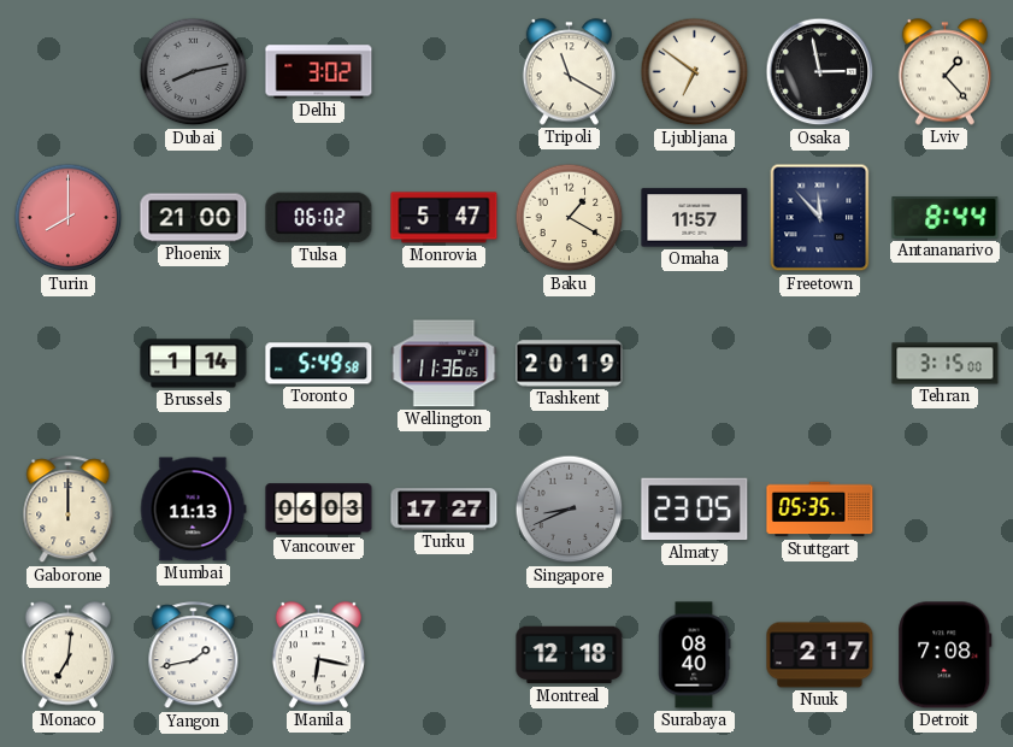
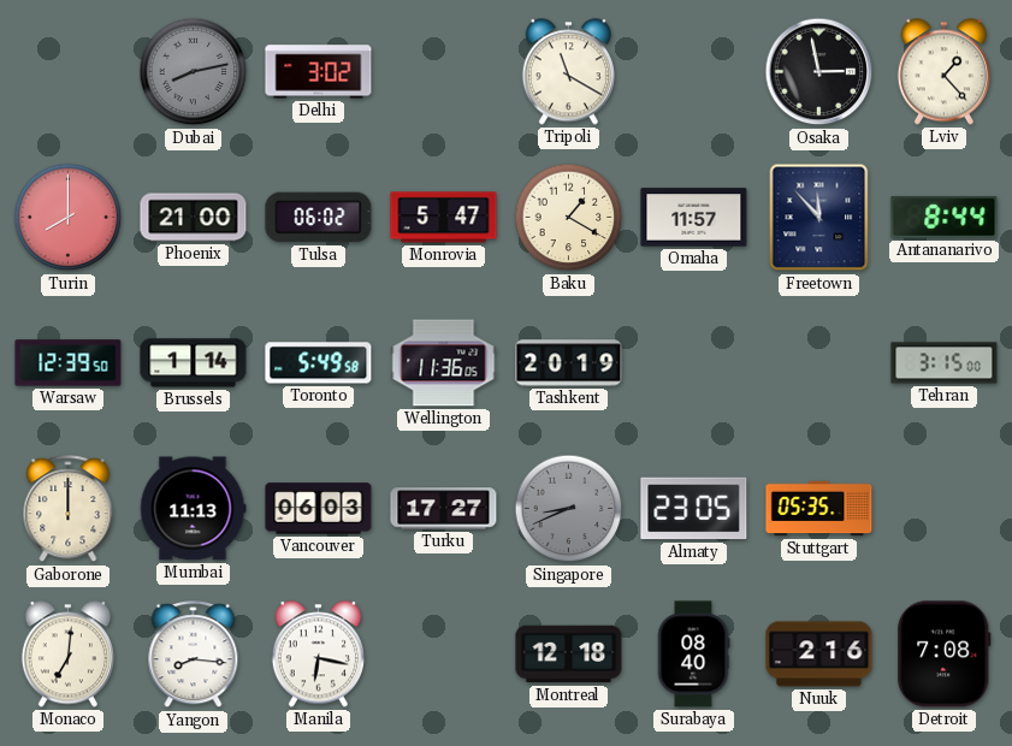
Ljubljana: 6:51 -> none
Warsaw: none -> 12:39
Yangon: 1:43 -> 8:16
Nuuk: 2:17 -> 2:16
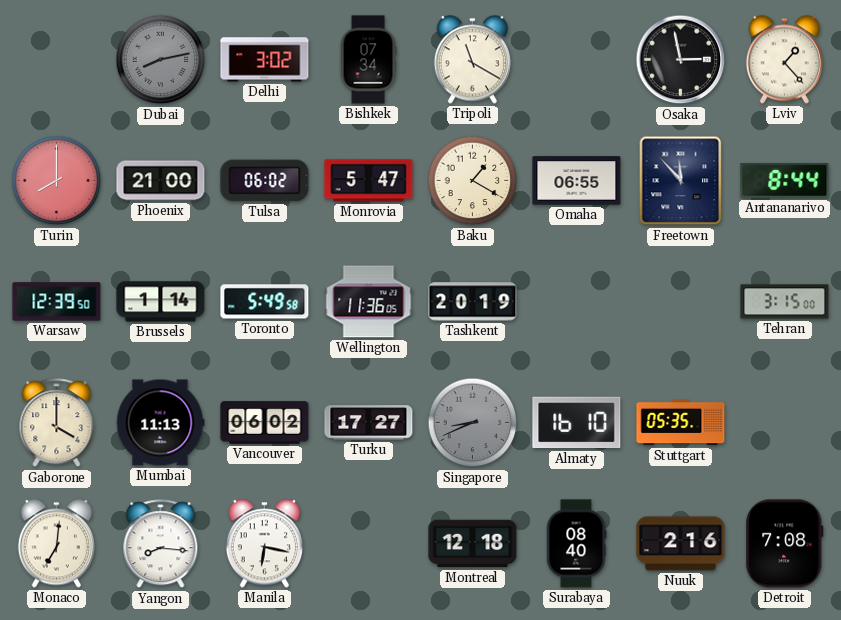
Bishkek: none -> 07:34
Omaha: 11:57 -> 06:55
Gaborone: 12:00 -> 4:00
Vancouver: 06:03 -> 06:02
Almaty: 23:05 -> 16:10
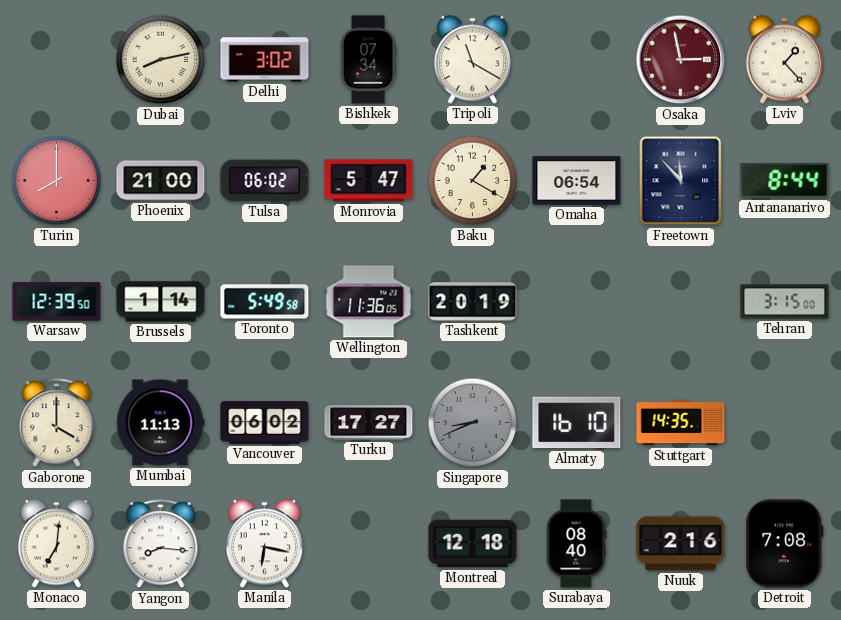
Dubai dial: grey -> cream
Osaka dial: black -> burgundy
Omaha: 06:55 -> 06:54
Stuttgart: 05:35 -> 14:35
